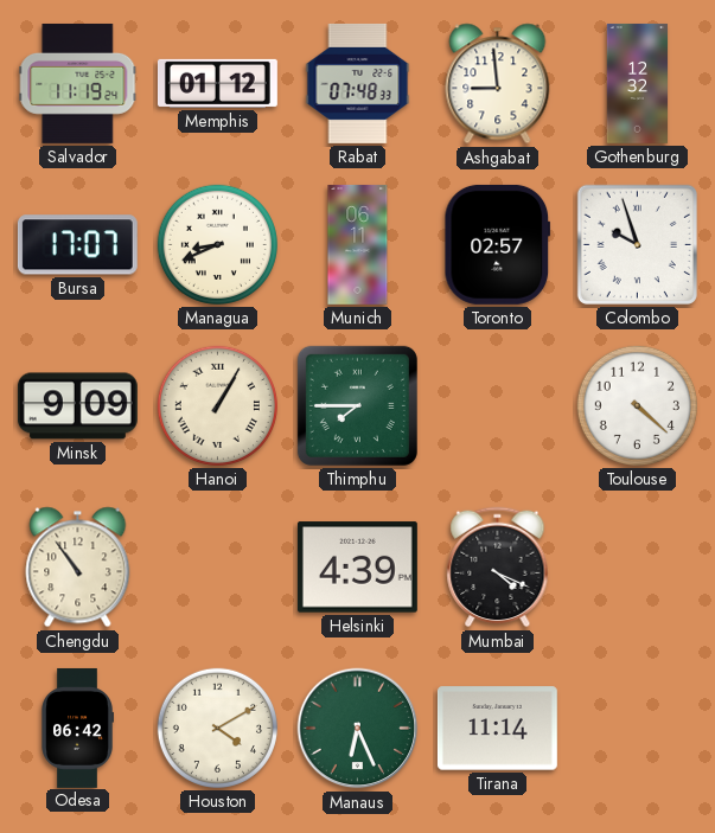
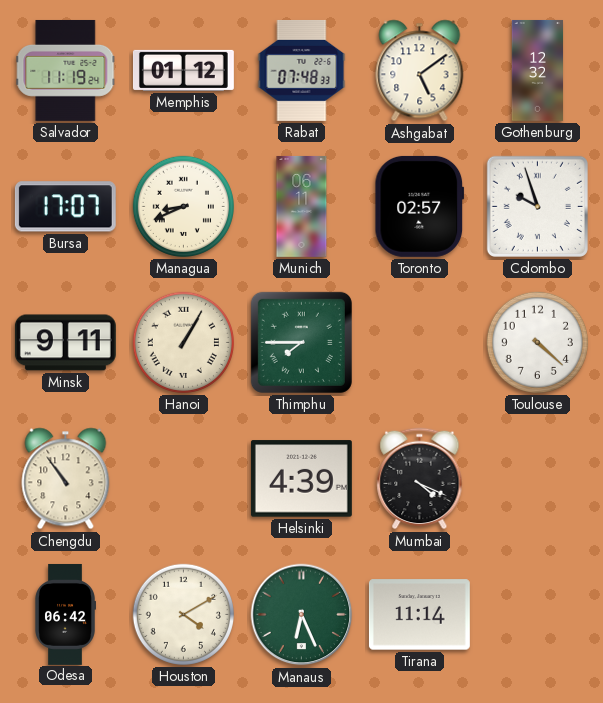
Ashgabat: 8:59 -> 5:09
Minsk: 9:09 -> 9:11
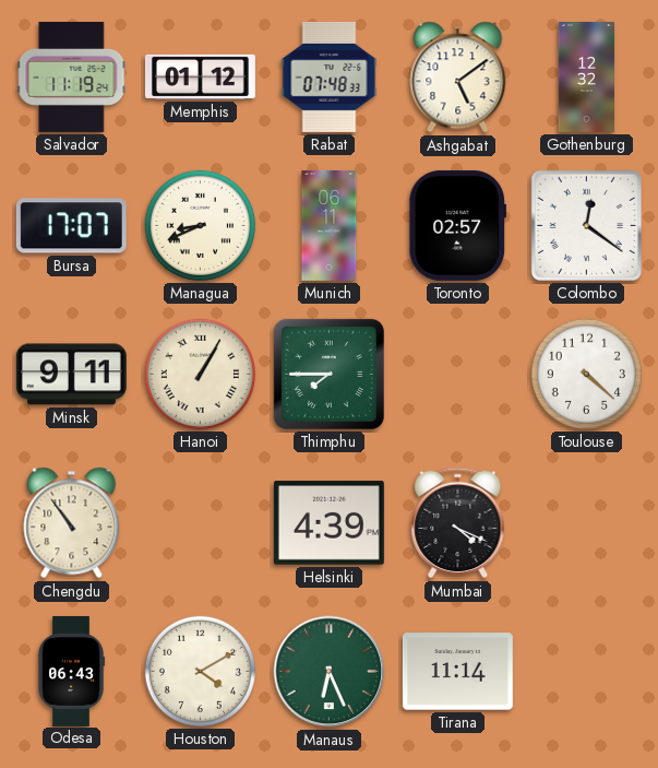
Colombo: 9:57 -> 12:21
Odesa: 06:42 -> 06:43
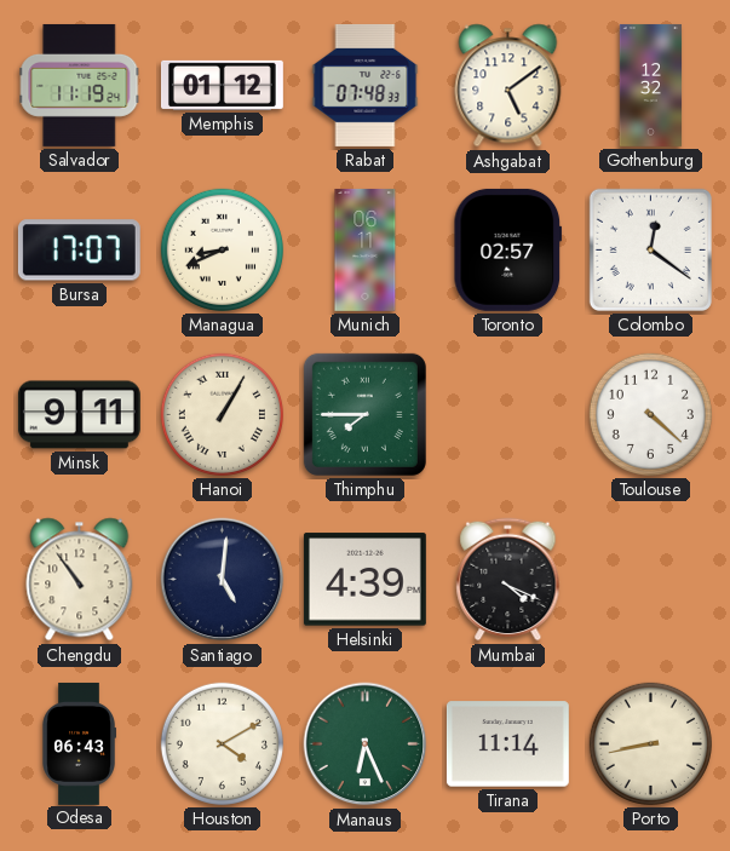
Santiago: none -> 5:01
Porto: none -> 8:43
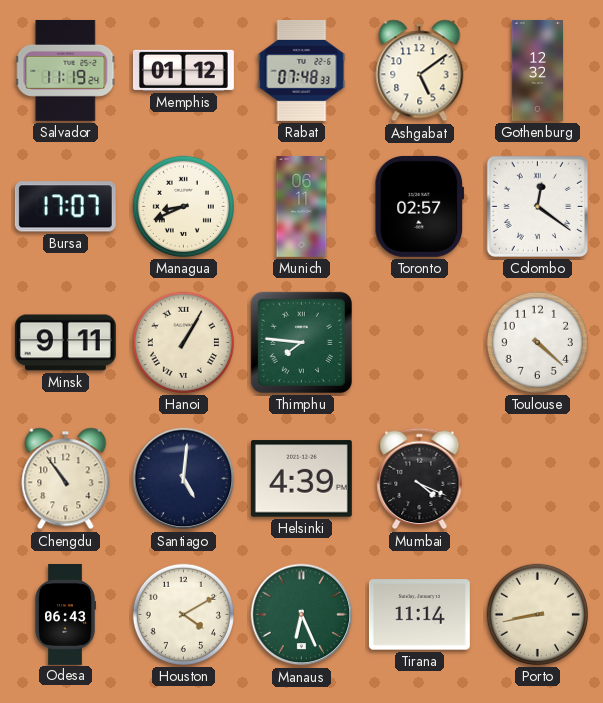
Thimphu: 7:45 -> 7:46
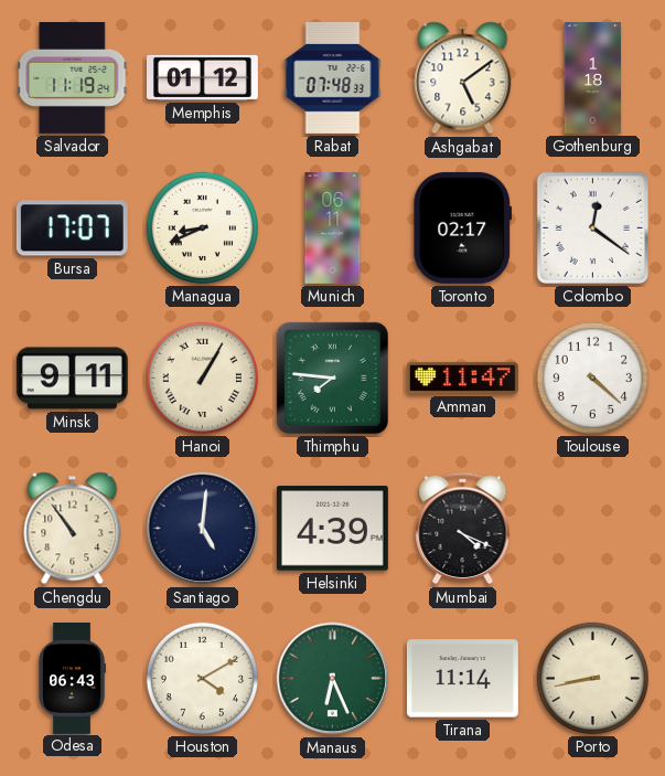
Gothenburg: 12:32 -> 1:18
Toronto: 02:57 -> 02:17
Amman: none -> 11:47
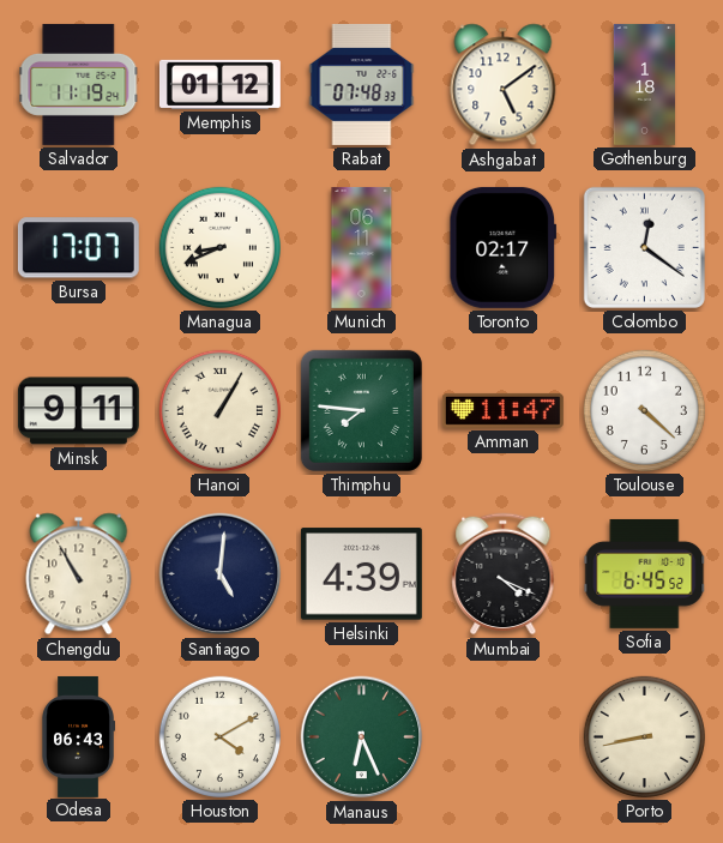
Chengdu: 10:54 -> 10:55
Sofia: none -> 6:45
Tirana: 11:14 -> none
